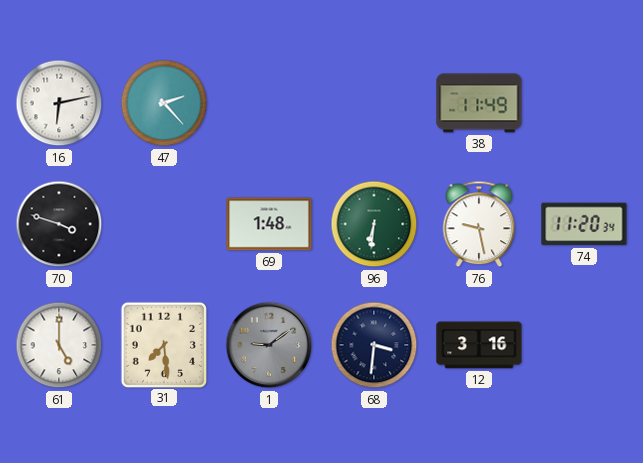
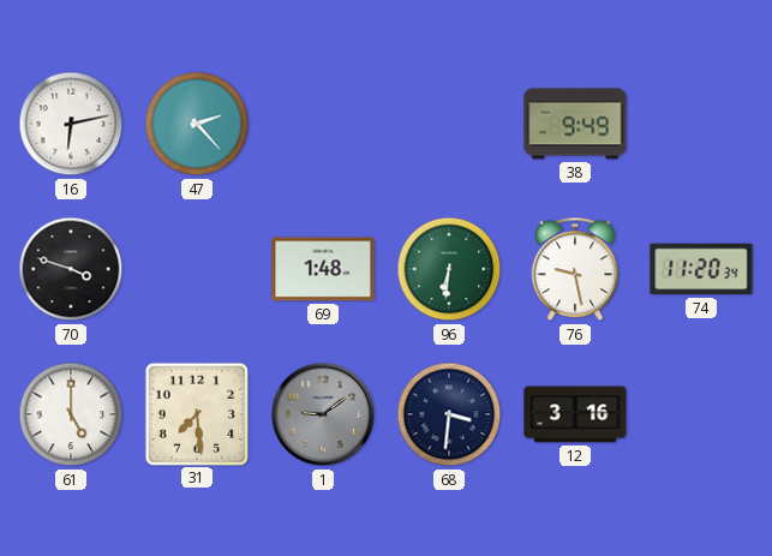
38: 11:49 -> 9:49
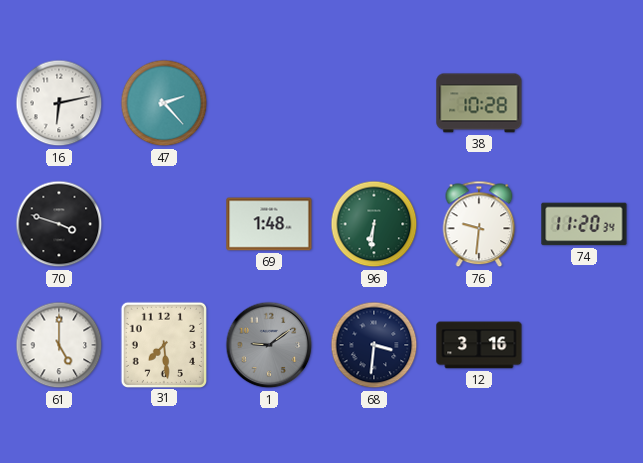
38: 9:49 -> 10:28
76: 9:28 -> 9:31
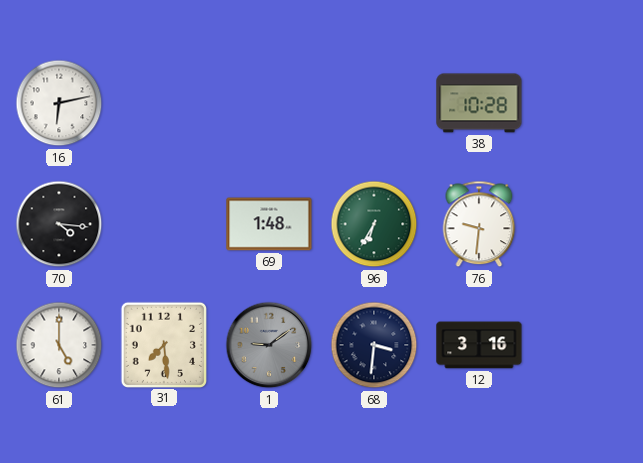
47: 2:23 -> none
70: 3:48 -> 4:16
96: 6:31 -> 6:35
74: 11:20 -> none
